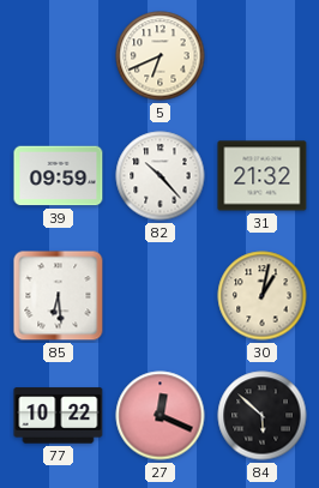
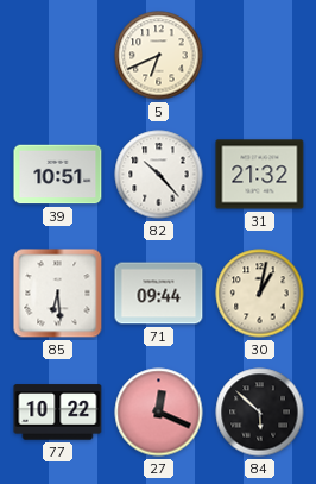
39: 09:59 -> 10:51
71: none -> 09:44
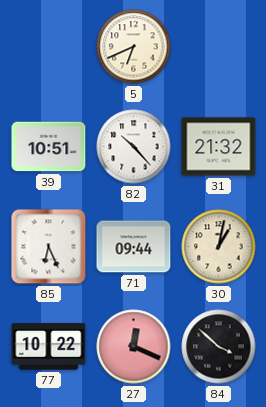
85: 6:29 -> 6:26
84: 5:52 -> 3:52
